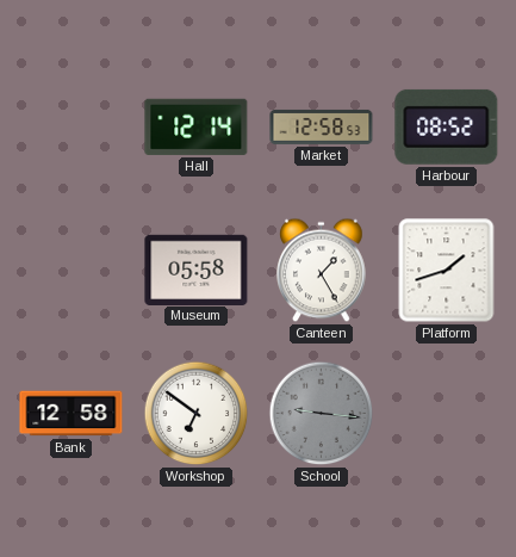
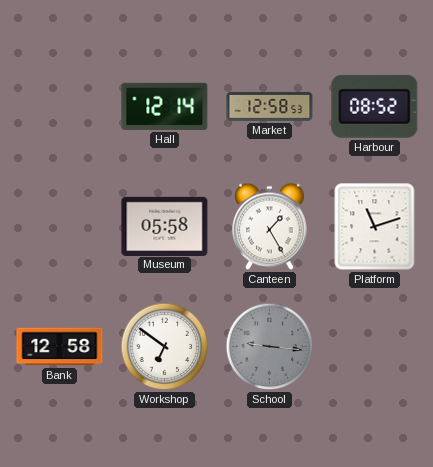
Platform: 1:42 -> 11:12
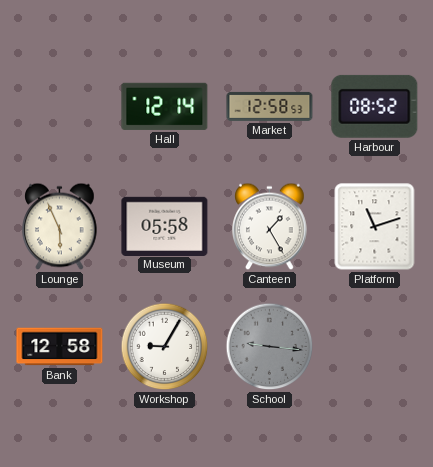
Lounge: none -> 5:56
Workshop: 6:51 -> 9:05
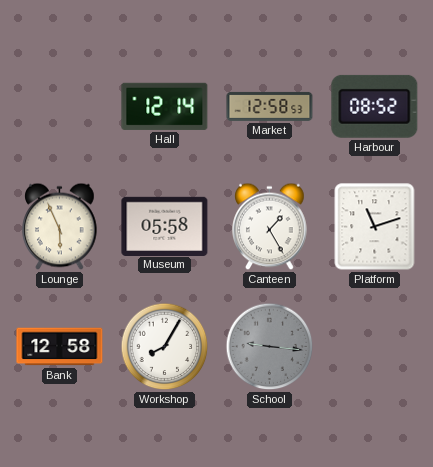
Workshop: 9:05 -> 8:05
